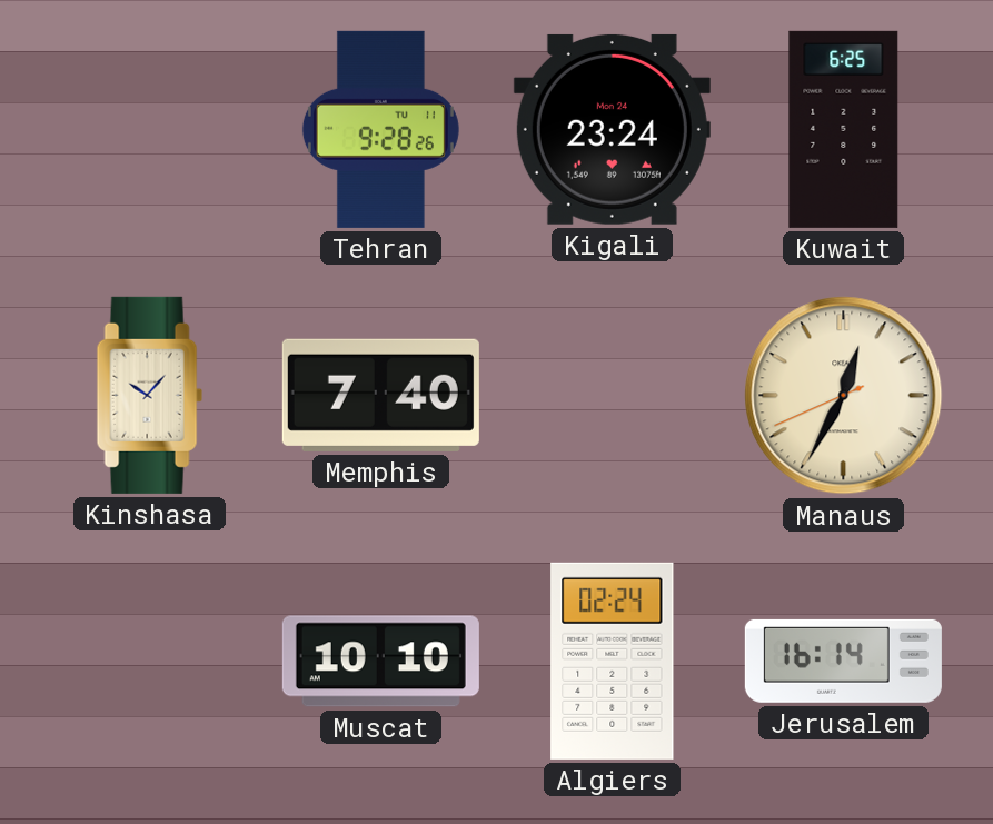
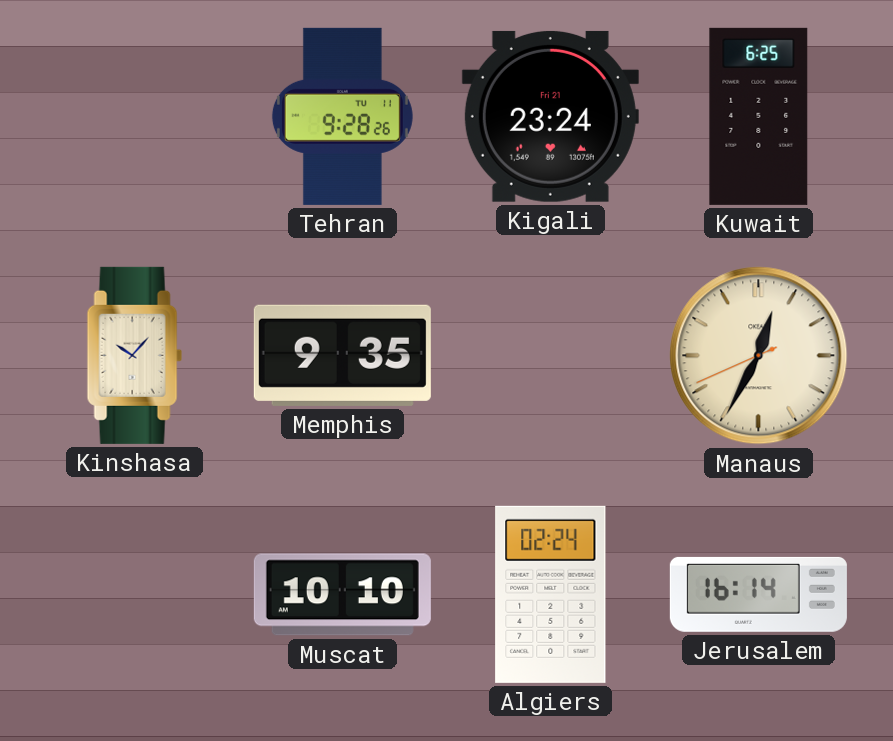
Kigali date: Mon 24 -> Fri 21
Memphis: 7:40 -> 9:35
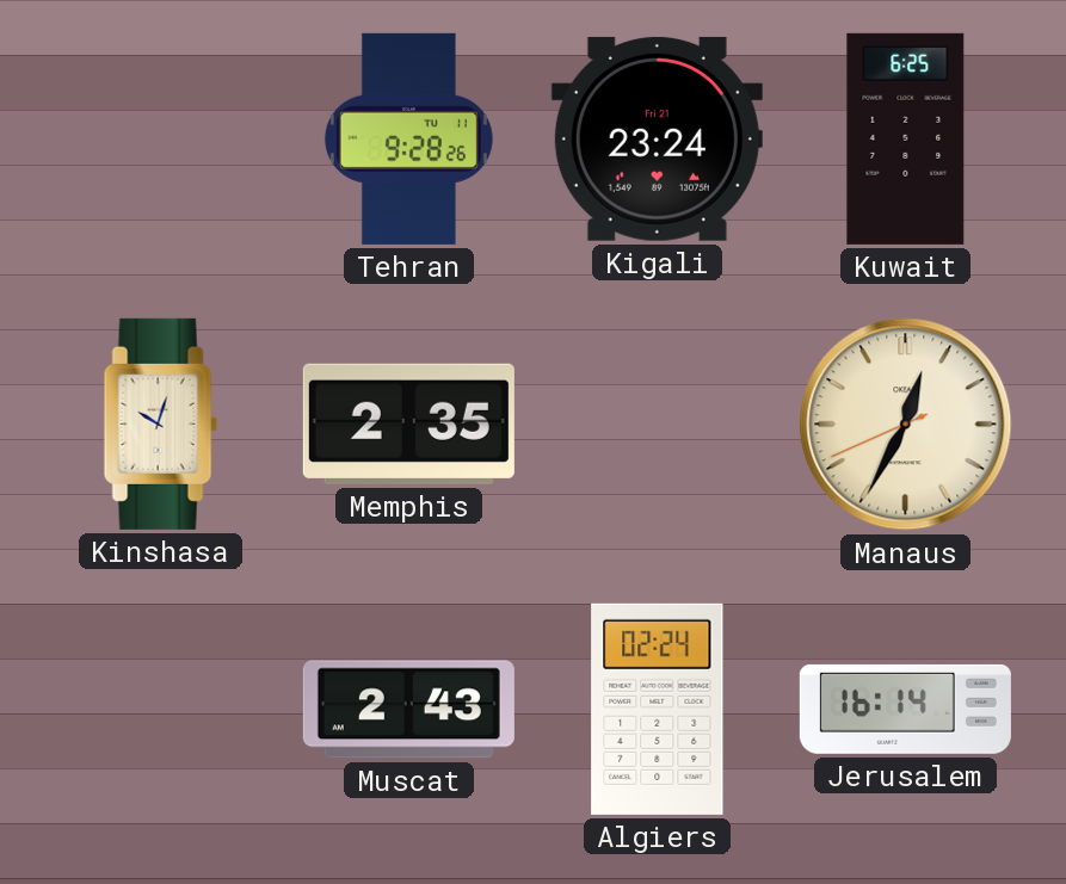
Kinshasa: 10:07 -> 10:03
Memphis: 9:35 -> 2:35
Muscat: 10:10 -> 2:43
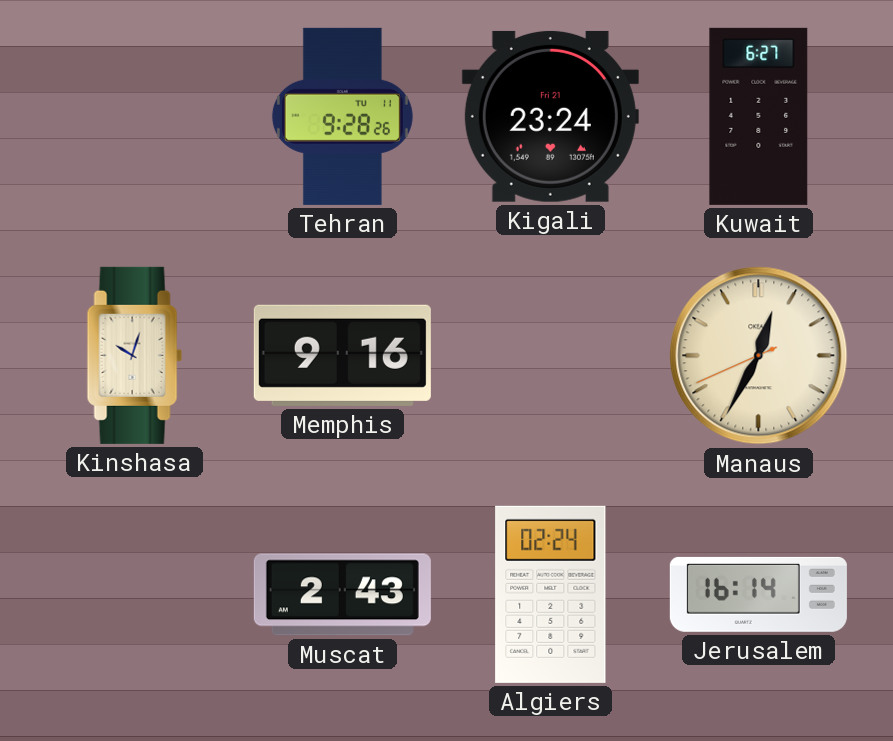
Kuwait: 6:25 -> 6:27
Memphis: 2:35 -> 9:16
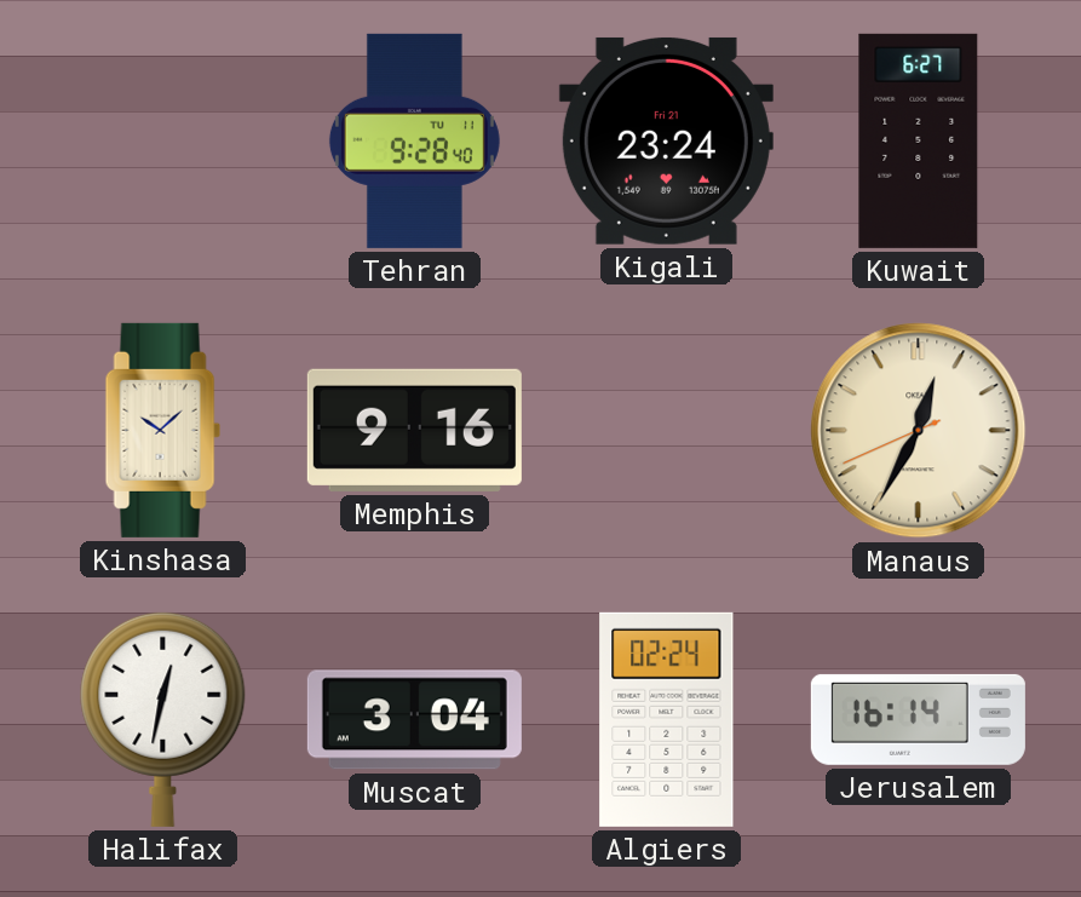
Tehran: 9:28:26 -> 9:28:40
Kinshasa: 10:03 -> 10:08
Halifax: none -> 12:32
Muscat: 2:43 -> 3:04
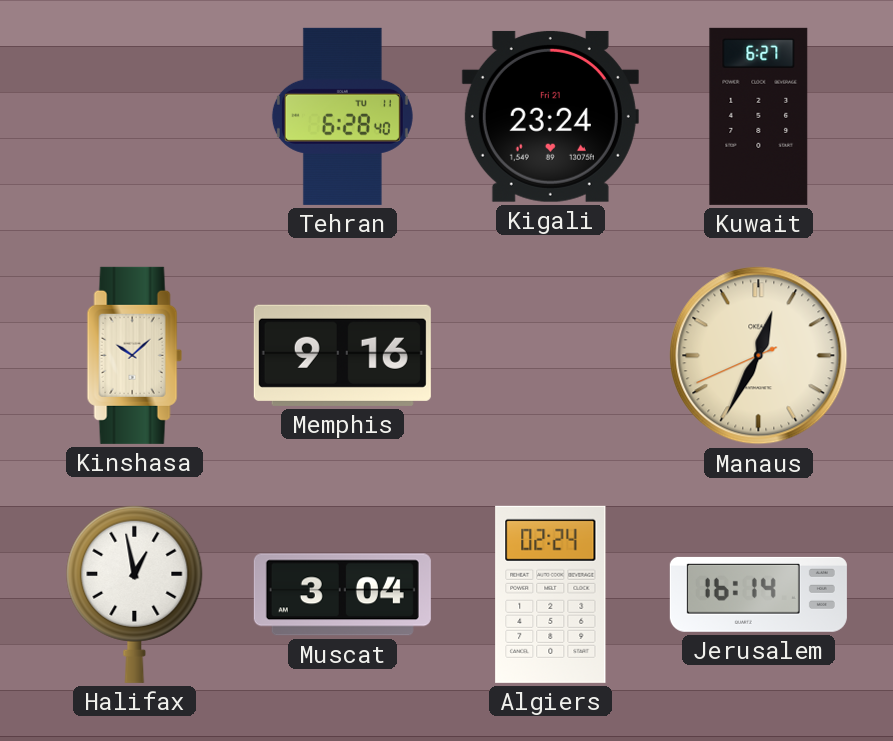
Tehran: 9:28 -> 6:28
Halifax: 12:32 -> 12:58
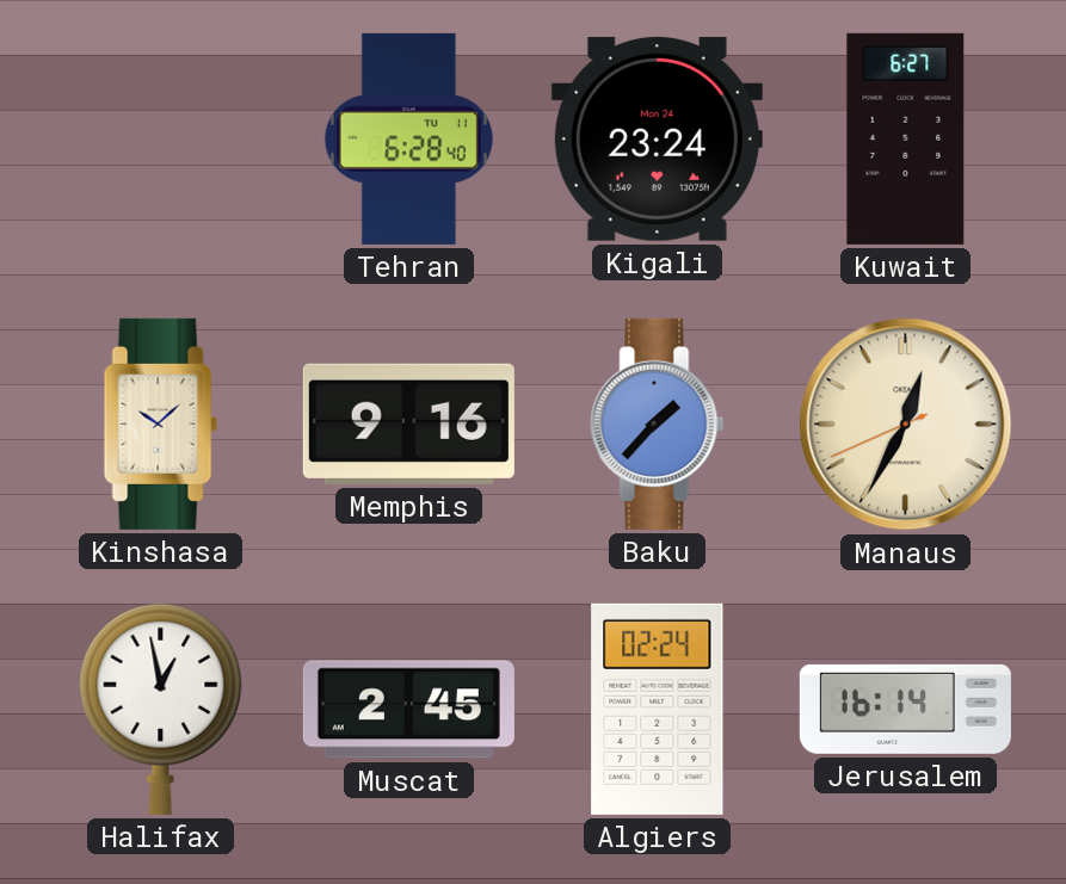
Kigali date: Fri 21 -> Mon 24
Baku: none -> 1:37
Muscat: 3:04 -> 2:45
